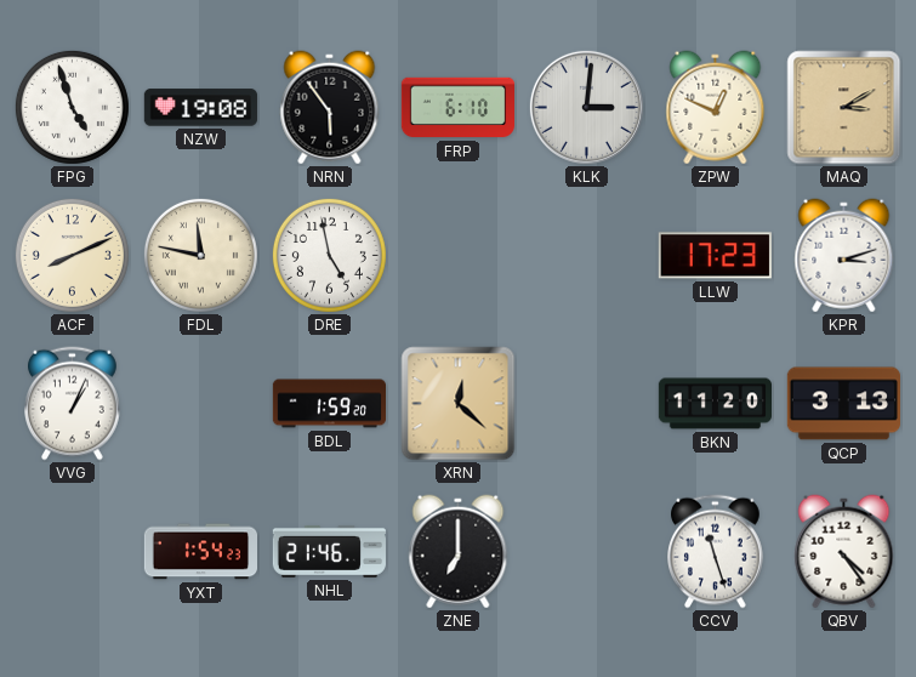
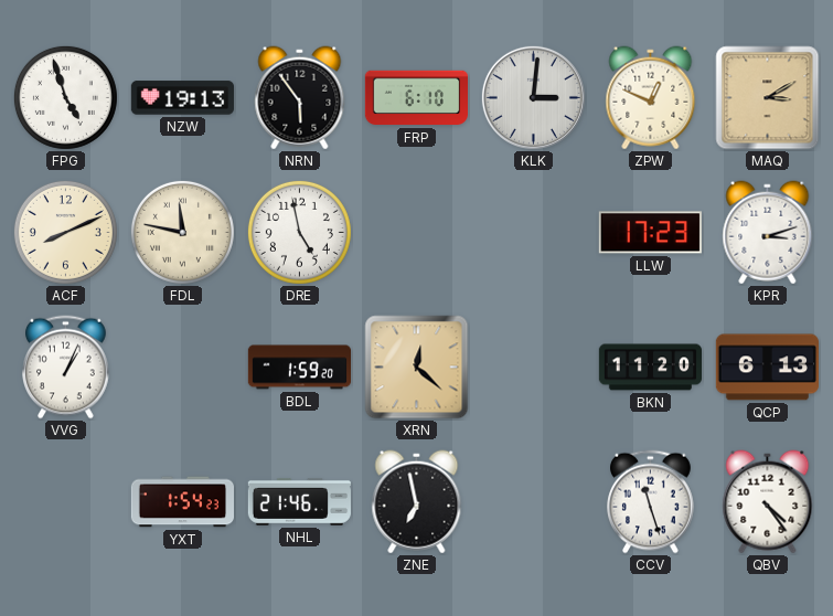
NZW: 19:08 -> 19:13
QCP: 3:13 -> 6:13
ZNE: 7:00 -> 6:58
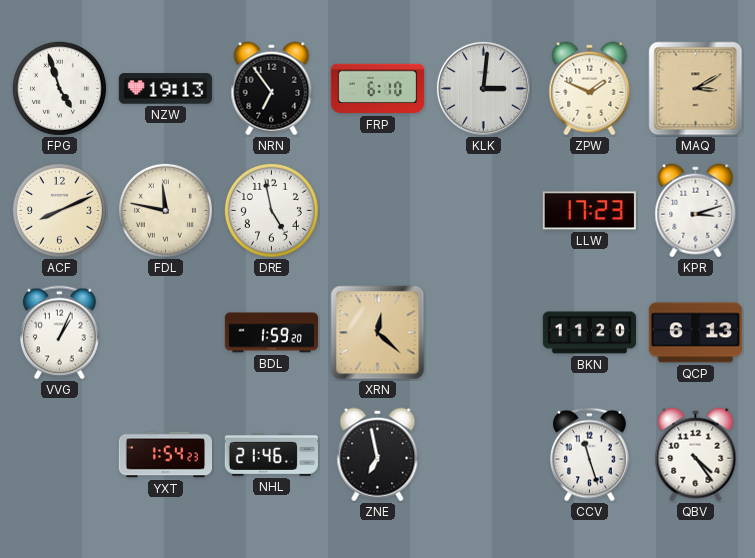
NRN: 5:54 -> 6:54
ZPW: 12:49 -> 1:49
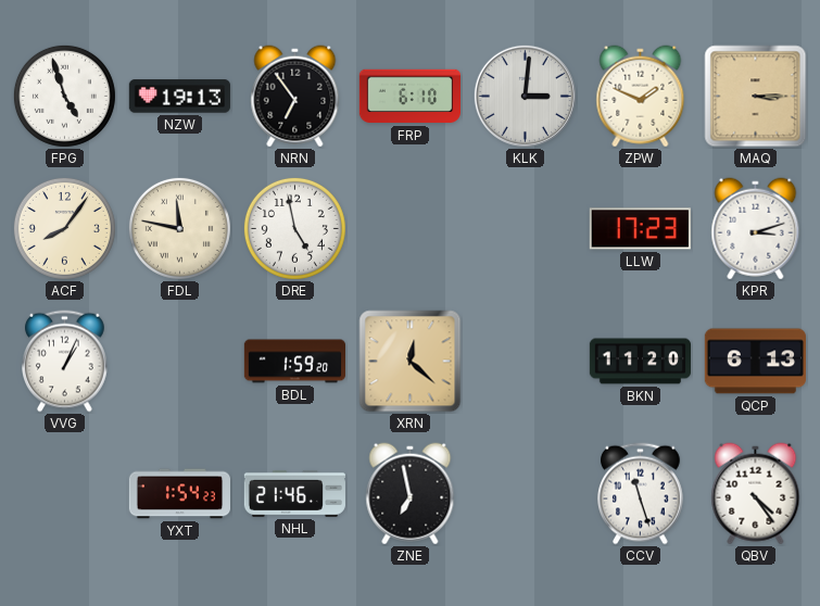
MAQ: 3:10 -> 3:15
ACF: 8:11 -> 8:06
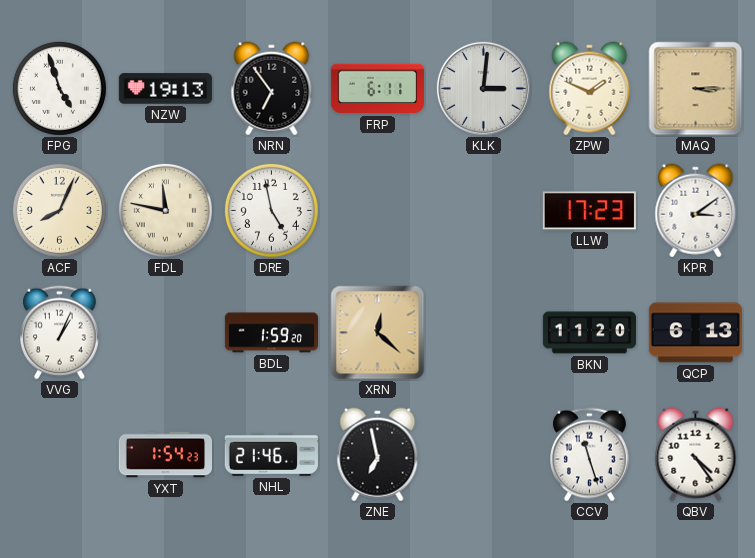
FRP: 6:10 -> 6:11
ACF: 8:06 -> 8:04
KPR: 3:12 -> 3:09
